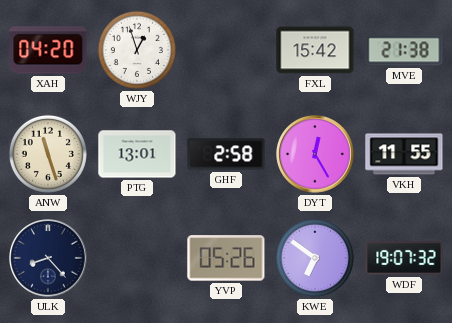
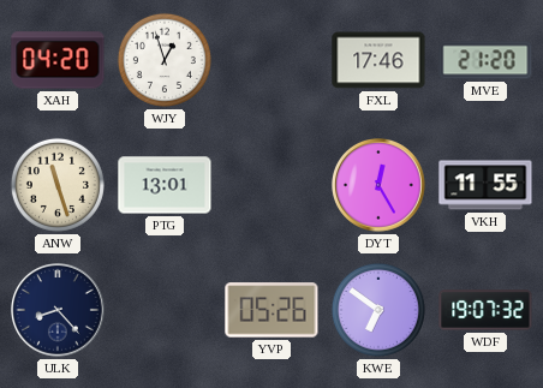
FXL: 15:42 -> 17:46
MVE: 21:38 -> 21:20
GHF: 2:58 -> none
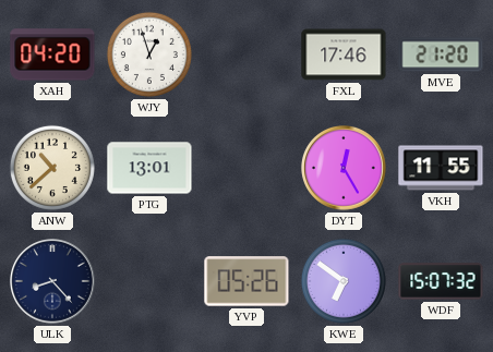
ANW: 11:27 -> 10:38
WDF: 19:07 -> 15:07
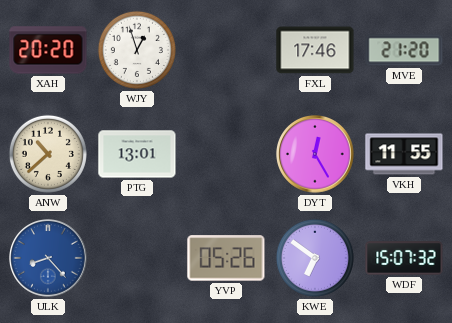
XAH: 04:20 -> 20:20
ULK dial: navy -> blue
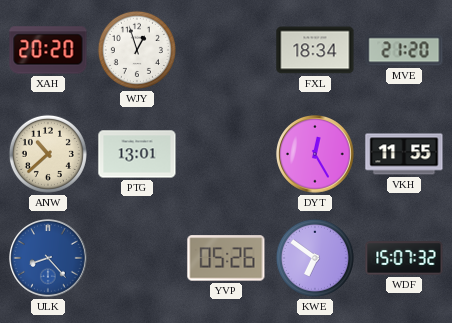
FXL: 17:46 -> 18:34
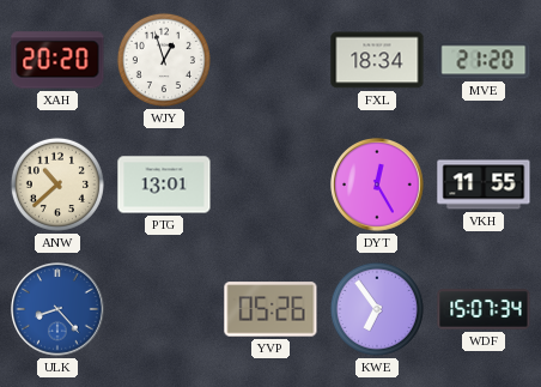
KWE: 6:51 -> 6:54
WDF: 15:07:32 -> 15:07:34
